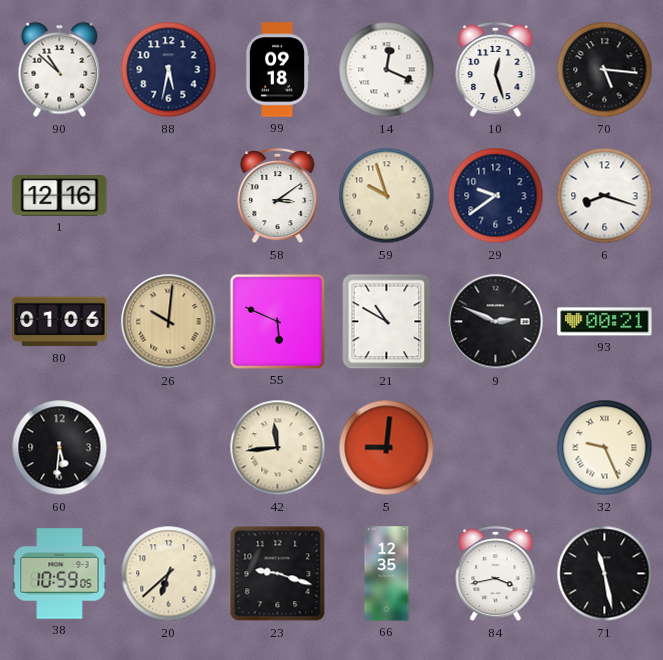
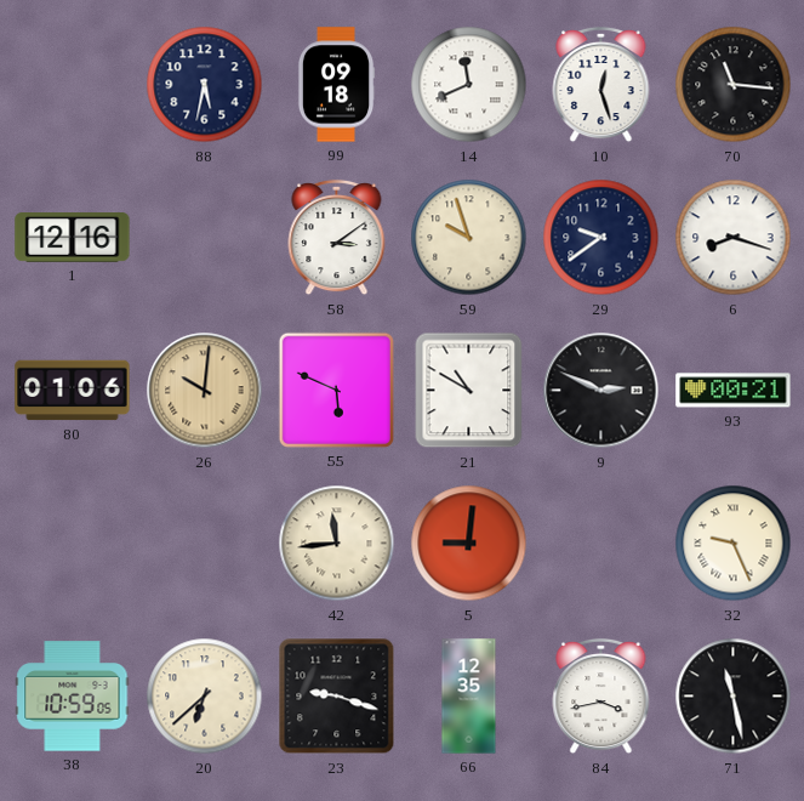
90: 10:52 -> none
14: 12:19 -> 11:41
70: 5:16 -> 11:16
60: 5:31 -> none
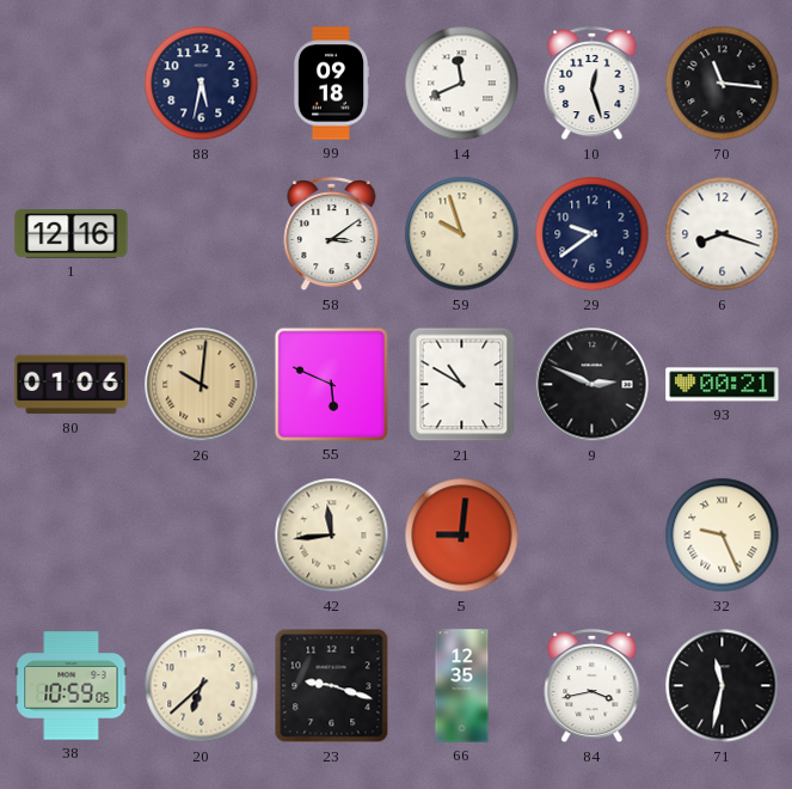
71: 11:28 -> 11:32
